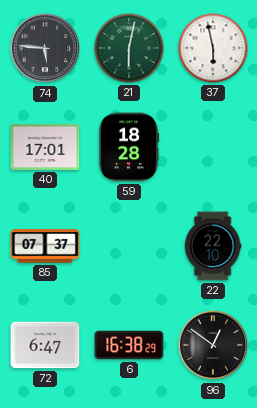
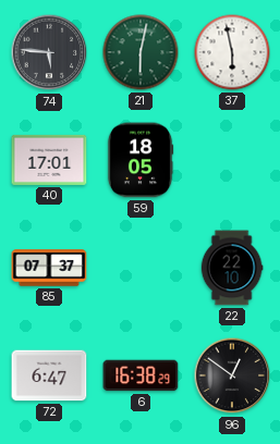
59: 18:28 -> 18:05
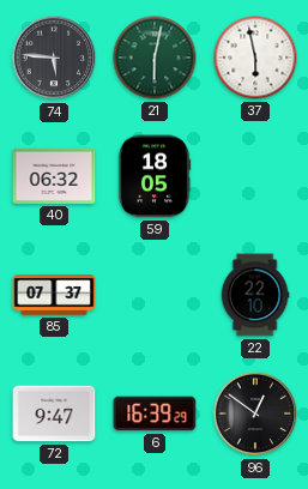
40: 17:01 -> 06:32
72: 6:47 -> 9:47
6: 16:38 -> 16:39
